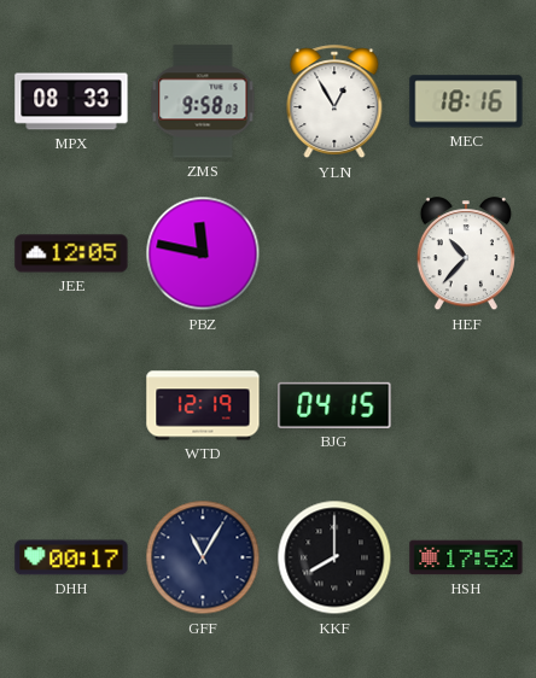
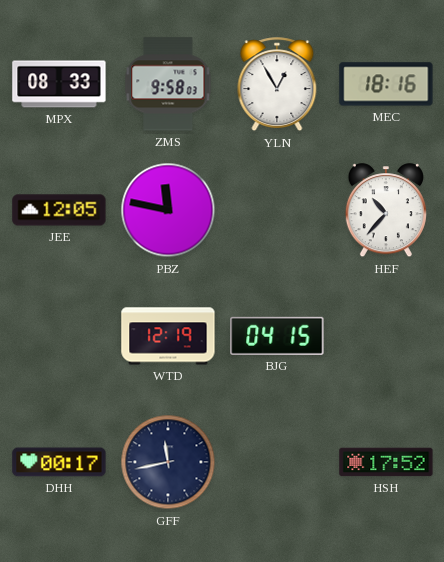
GFF: 11:05 -> 11:43
KKF: 8:00 -> none
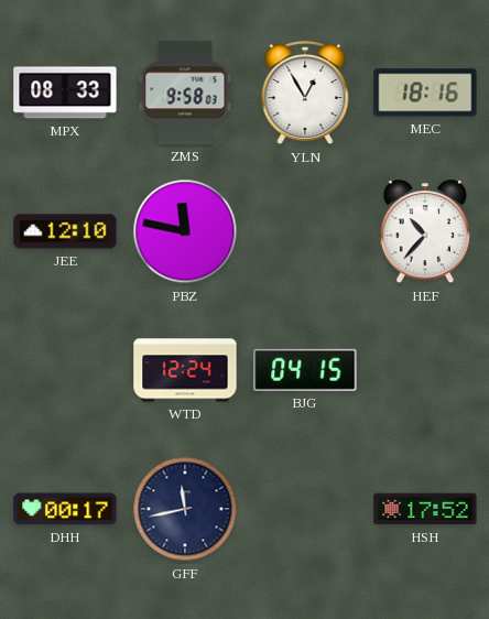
JEE: 12:05 -> 12:10
WTD: 12:19 -> 12:24
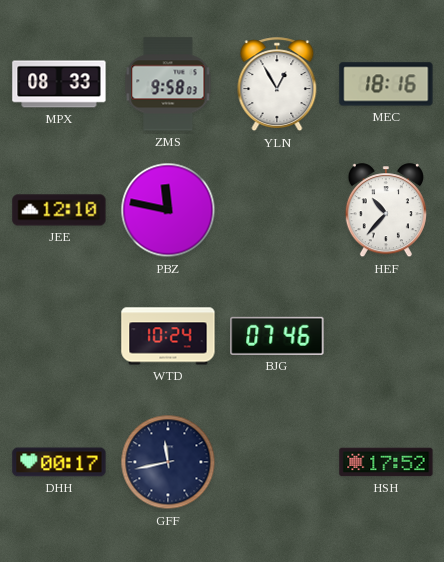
WTD: 12:24 -> 10:24
BJG: 04:15 -> 07:46
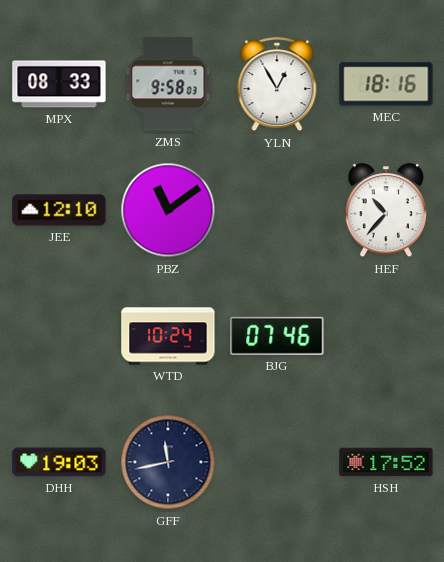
PBZ: 11:47 -> 11:09
DHH: 00:17 -> 19:03
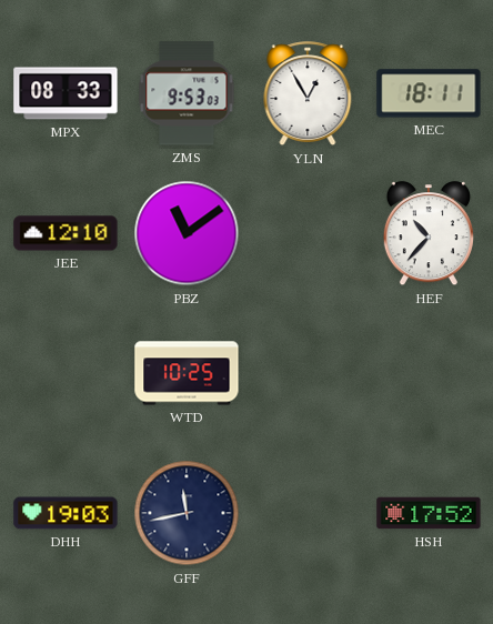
ZMS: 9:58 -> 9:53
MEC: 18:16 -> 18:11
WTD: 10:24 -> 10:25
BJG: 07:46 -> none
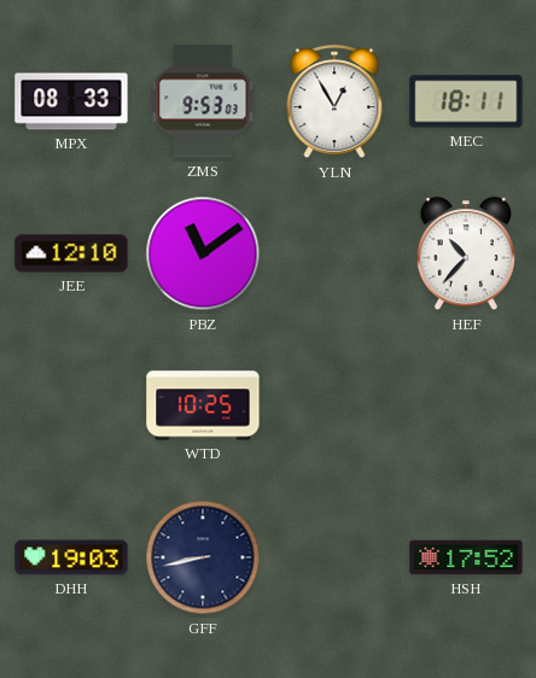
GFF: 11:43 -> 8:43
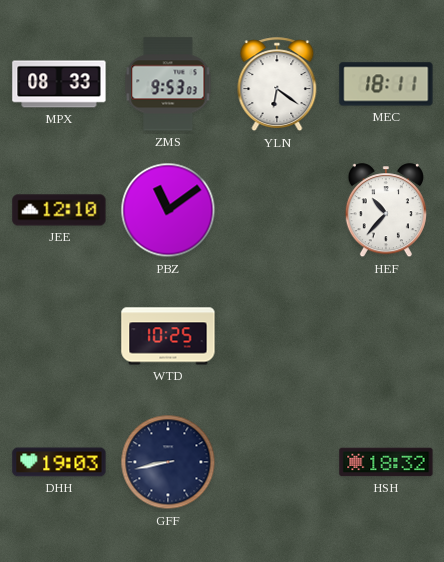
YLN: 12:55 -> 6:21
HSH: 17:52 -> 18:32
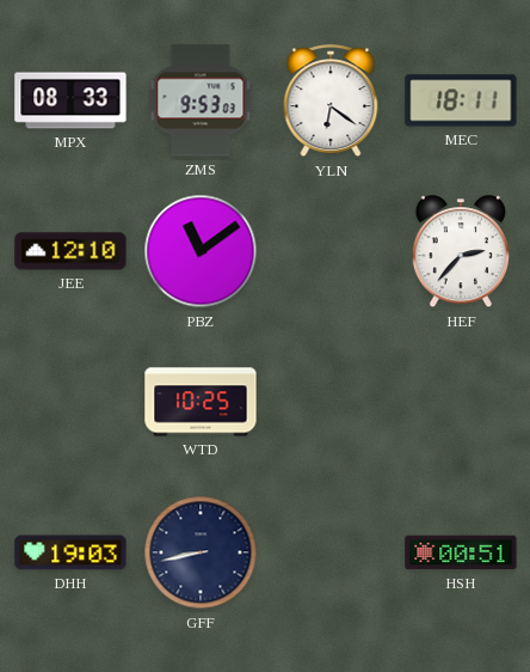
HEF: 10:37 -> 2:37
HSH: 18:32 -> 00:51
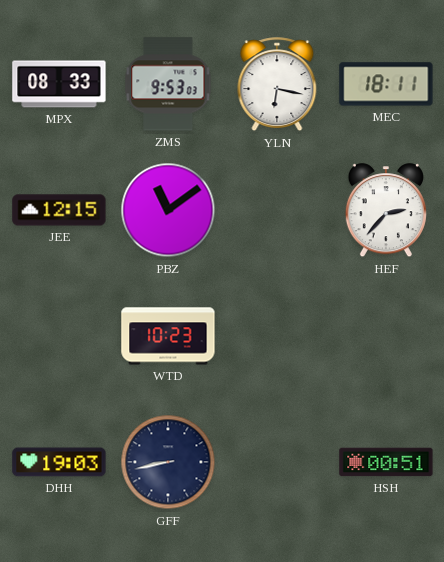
YLN: 6:21 -> 6:17
JEE: 12:10 -> 12:15
WTD: 10:25 -> 10:23
